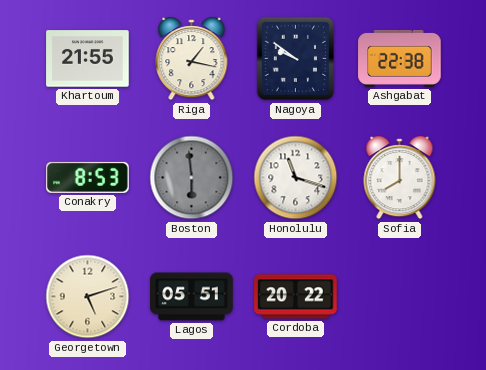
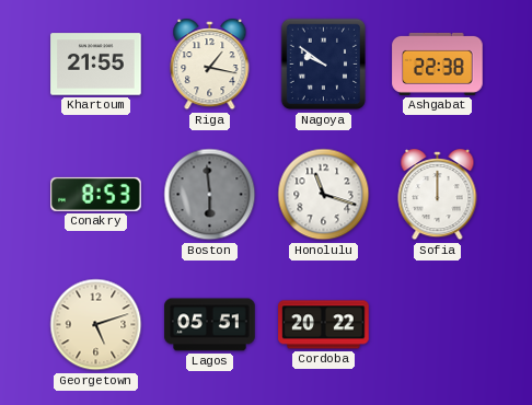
Sofia: 8:00 -> 12:00
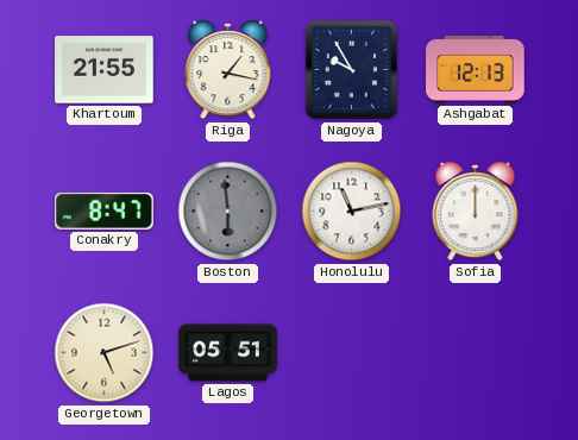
Nagoya: 9:51 -> 9:55
Ashgabat: 22:38 -> 12:13
Conakry: 8:53 -> 8:47
Honolulu: 11:18 -> 11:13
Cordoba: 20:22 -> none
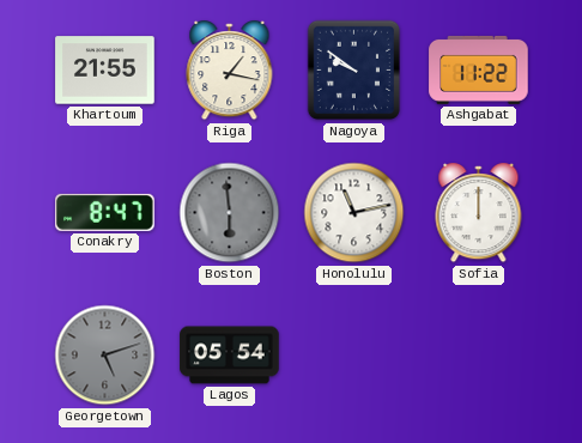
Nagoya: 9:55 -> 9:51
Ashgabat: 12:13 -> 11:22
Georgetown dial: cream -> grey
Lagos: 05:51 -> 05:54
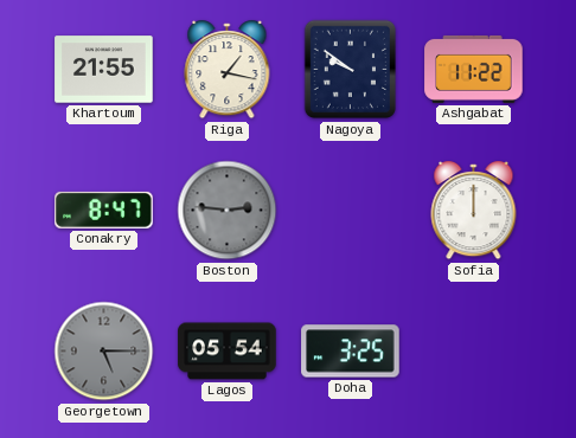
Boston: 5:59 -> 2:46
Honolulu: 11:13 -> none
Georgetown: 5:12 -> 5:15
Doha: none -> 3:25
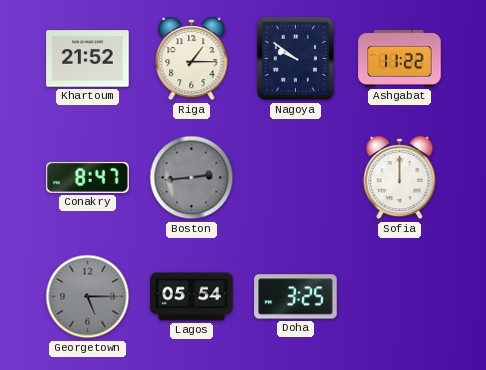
Khartoum: 21:55 -> 21:52
Riga: 1:17 -> 1:15
Boston: 2:46 -> 2:44
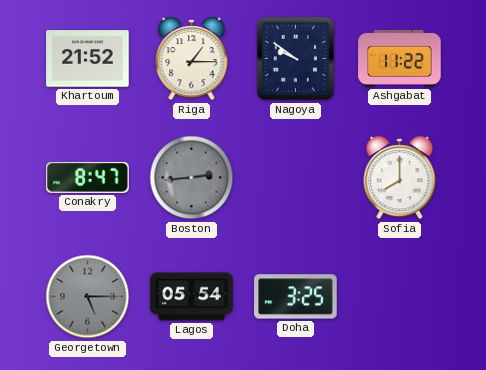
Sofia: 12:00 -> 8:00
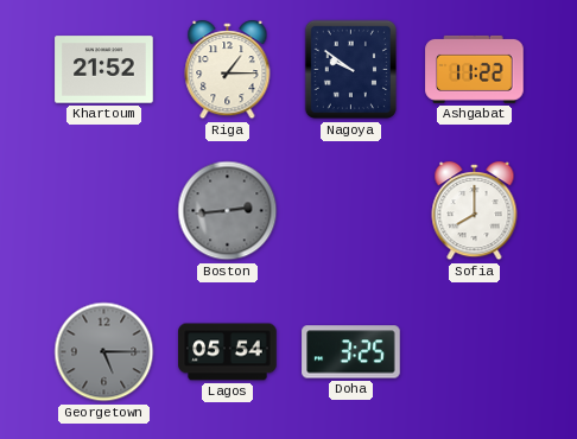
Conakry: 8:47 -> none
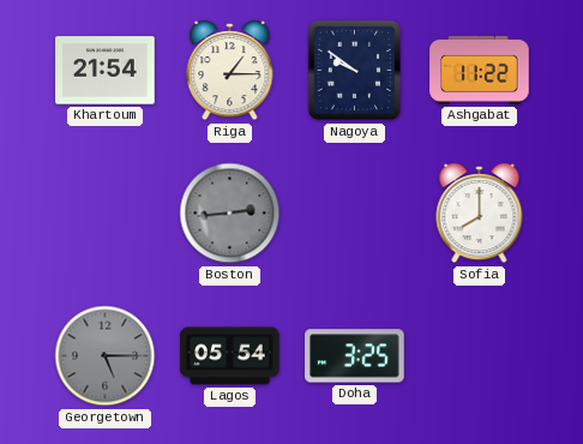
Khartoum: 21:52 -> 21:54
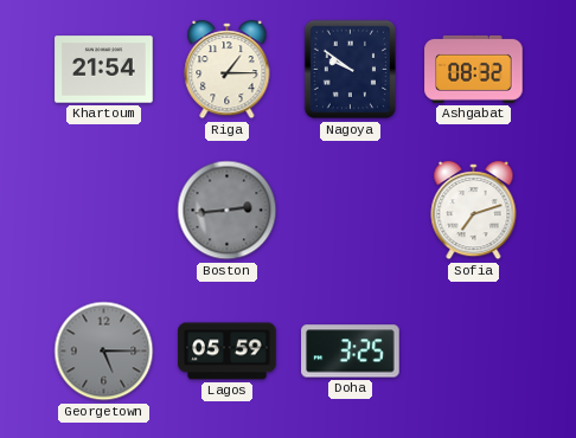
Ashgabat: 11:22 -> 08:32
Sofia: 8:00 -> 7:12
Lagos: 05:54 -> 05:59
